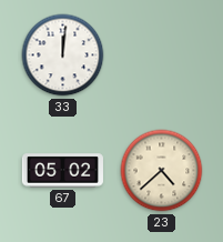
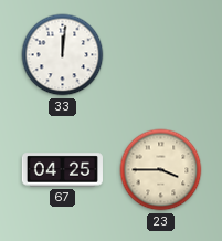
67: 05:02 -> 04:25
23: 4:38 -> 3:45
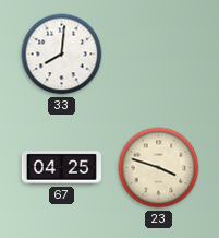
33: 12:01 -> 8:01
23: 3:45 -> 3:48
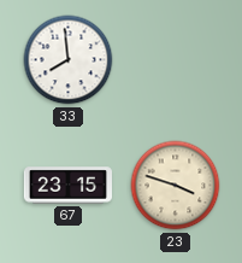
33: 8:01 -> 7:59
67: 04:25 -> 23:15
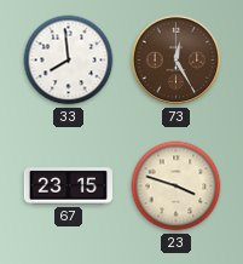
73: none -> 12:25
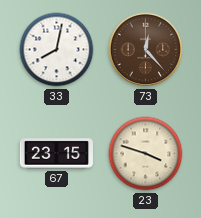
33: 7:59 -> 8:02
73: 12:25 -> 12:23
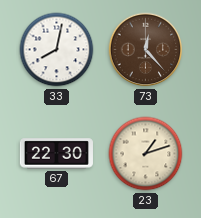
67: 23:15 -> 22:30
23: 3:48 -> 1:12
